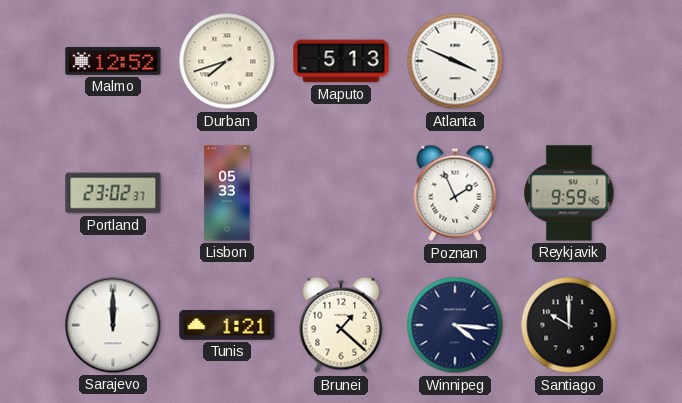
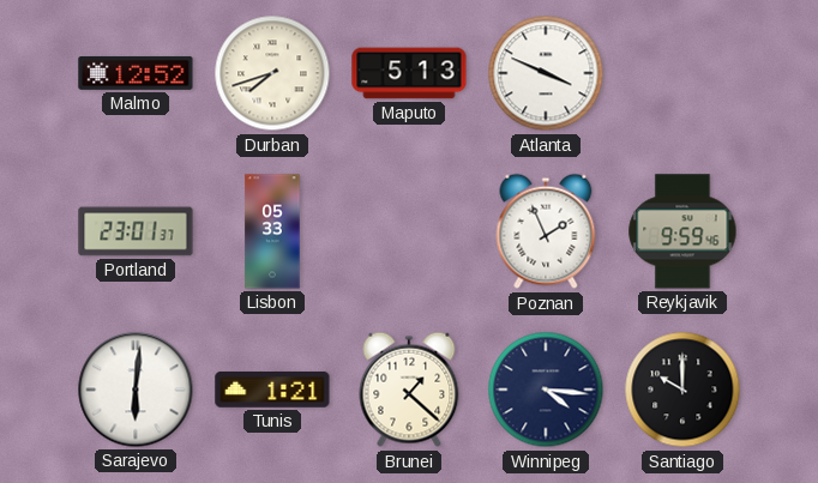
Portland: 23:02 -> 23:01
Sarajevo: 12:00 -> 6:01
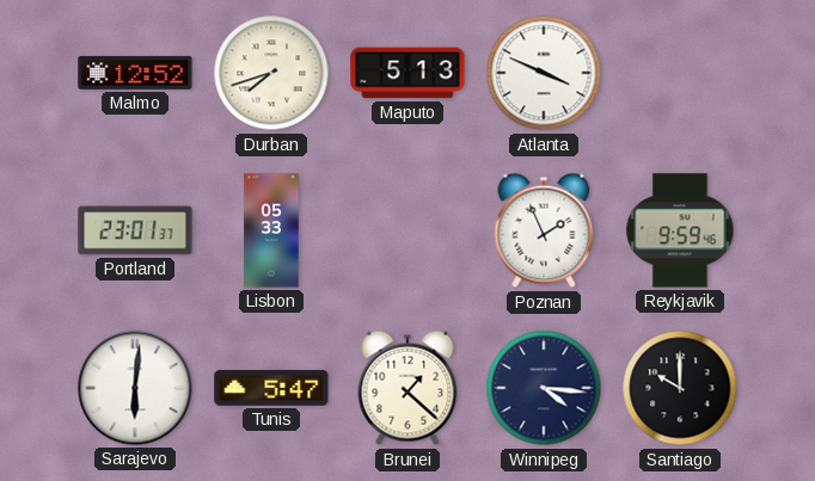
Tunis: 1:21 -> 5:47
